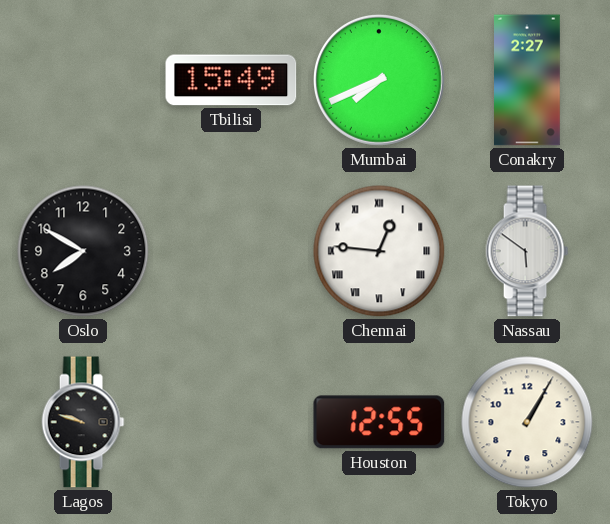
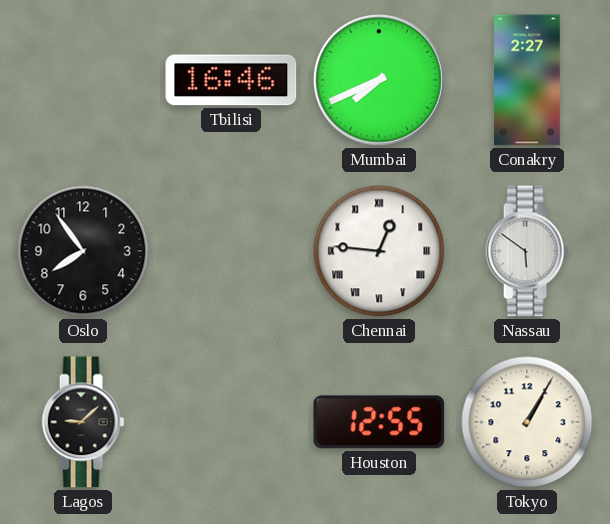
Tbilisi: 15:49 -> 16:46
Oslo: 7:50 -> 7:54
Lagos: 9:48 -> 9:08
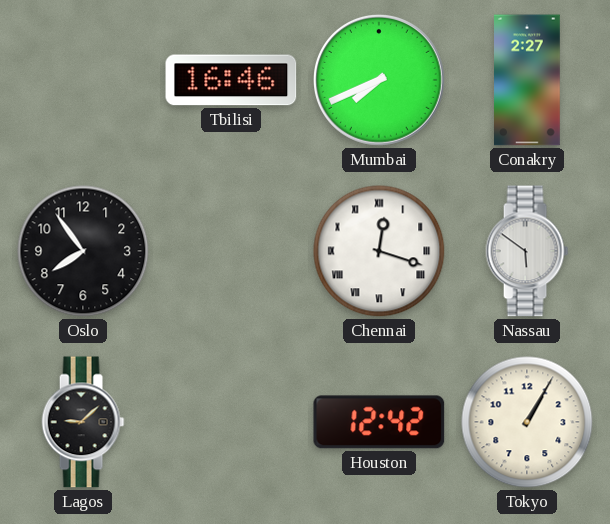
Chennai: 12:46 -> 12:18
Houston: 12:55 -> 12:42
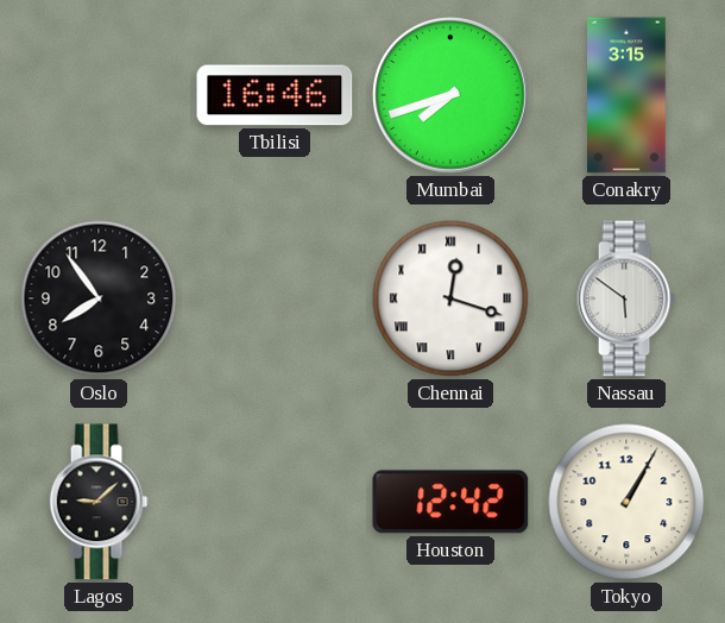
Mumbai: 7:41 -> 7:42
Conakry: 2:27 -> 3:15
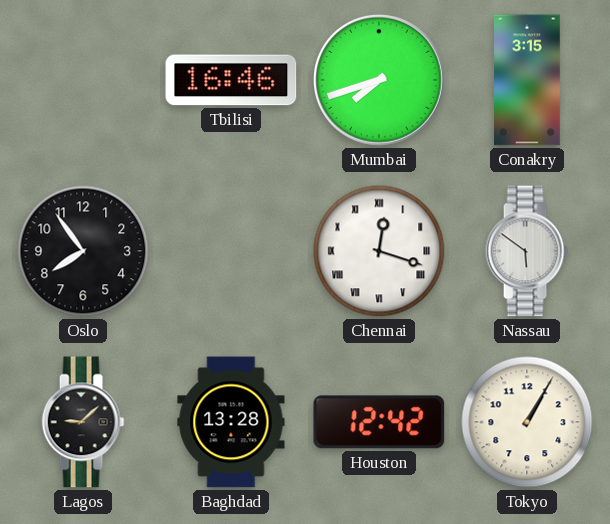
Baghdad: none -> 13:28
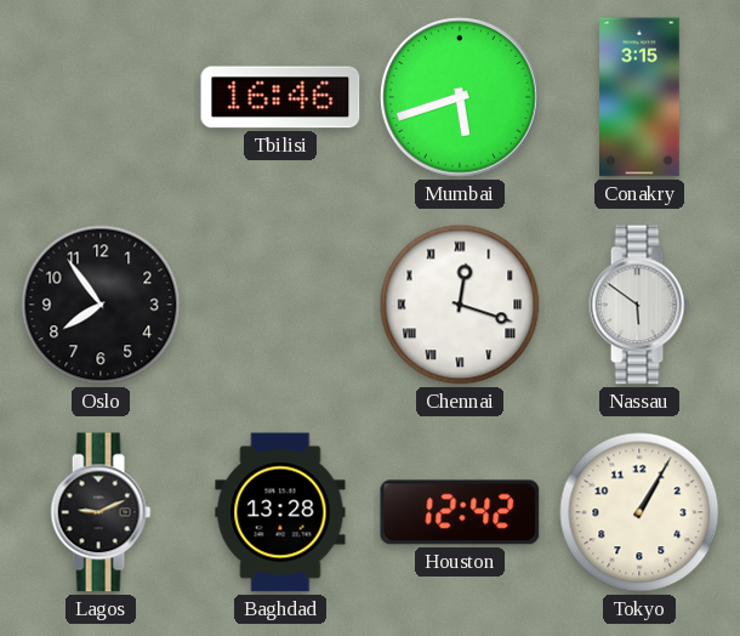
Mumbai: 7:42 -> 5:42
Lagos: 9:08 -> 9:11
